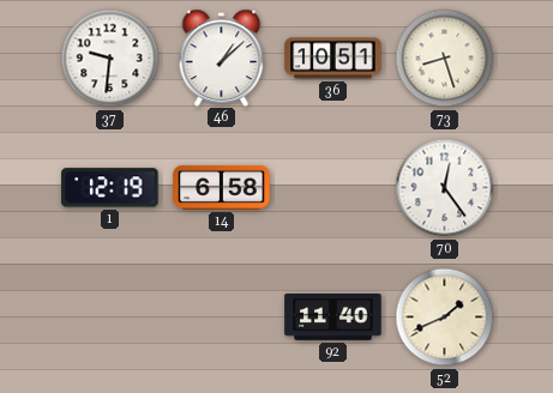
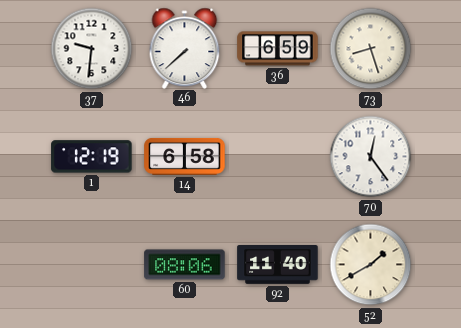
46: 1:08 -> 7:38
36: 10:51 -> 6:59
60: none -> 08:06
52: 1:41 -> 1:40
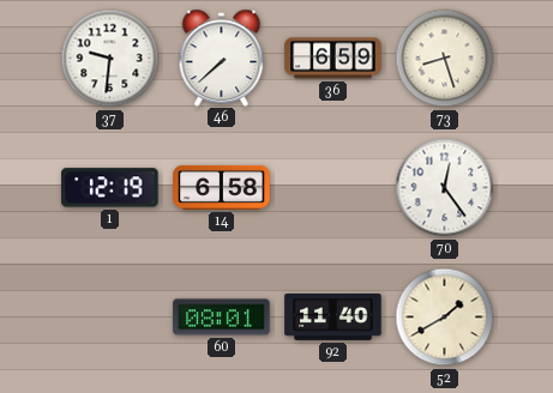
60: 08:06 -> 08:01
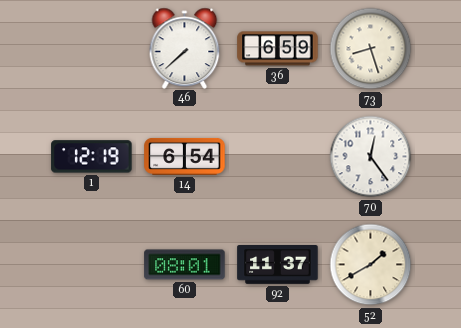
37: 9:31 -> none
14: 6:58 -> 6:54
92: 11:40 -> 11:37
